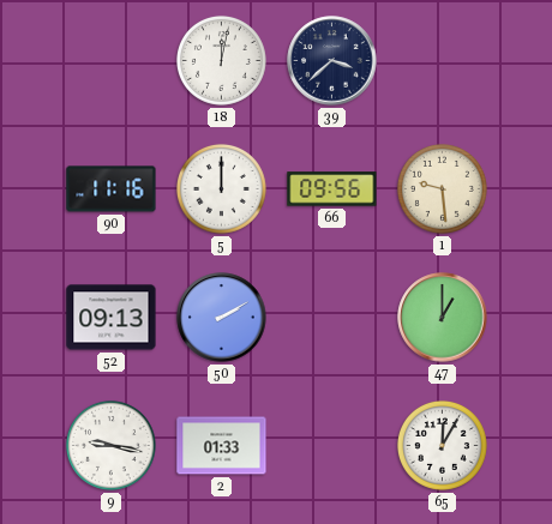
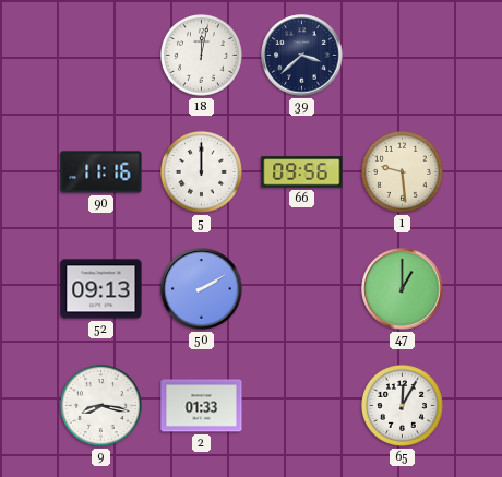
9: 9:17 -> 8:17
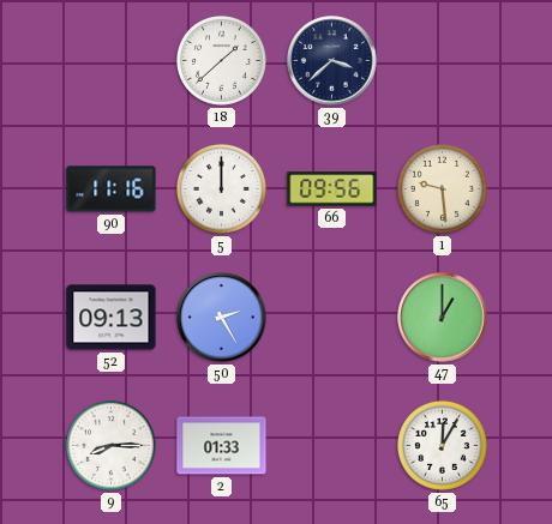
18: 12:02 -> 1:38
50: 2:10 -> 2:25
9: 8:17 -> 8:15
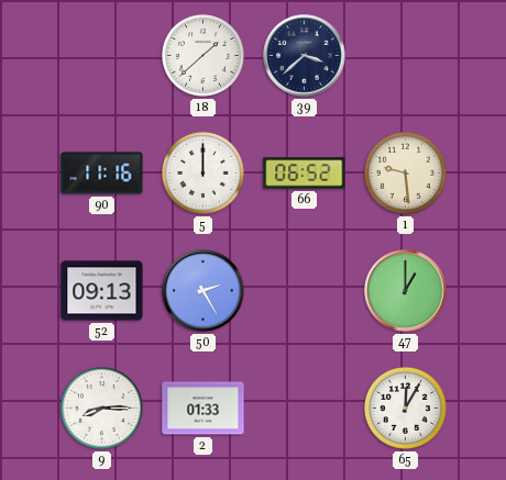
66: 09:56 -> 06:52
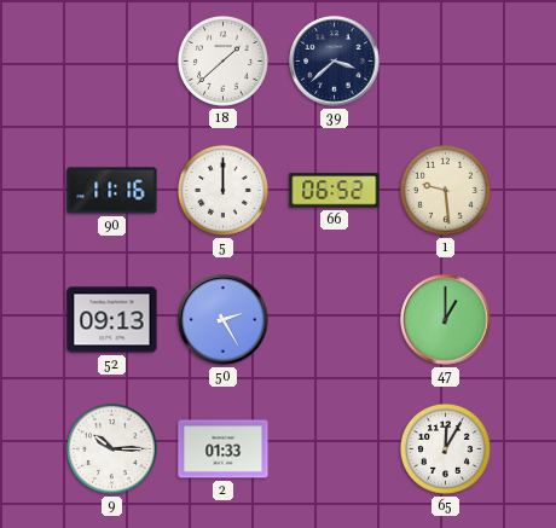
9: 8:15 -> 10:15
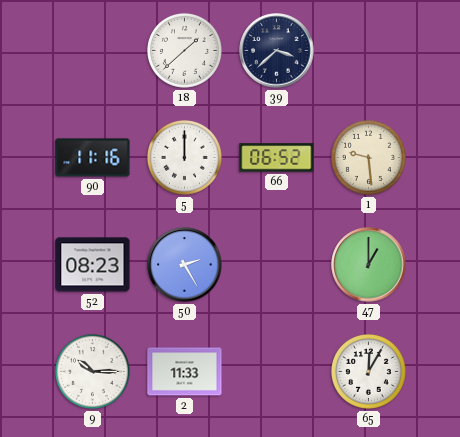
52: 09:13 -> 08:23
2: 01:33 -> 11:33
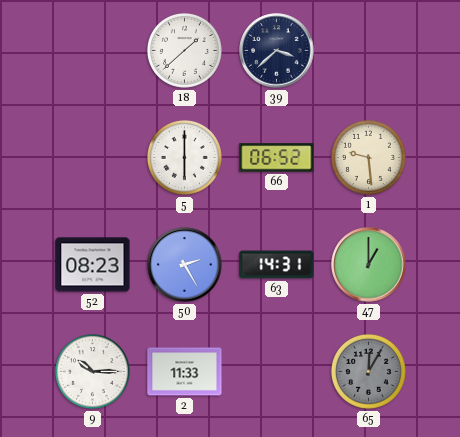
90: 11:16 -> none
5: 12:00 -> 6:00
63: none -> 14:31
65 dial: white -> grey
